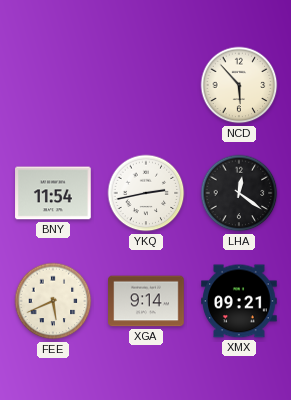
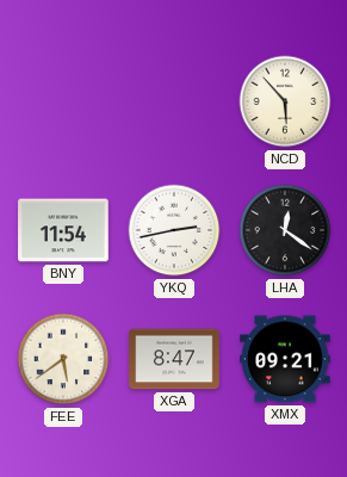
FEE: 5:41 -> 5:39
XGA: 9:14 -> 8:47
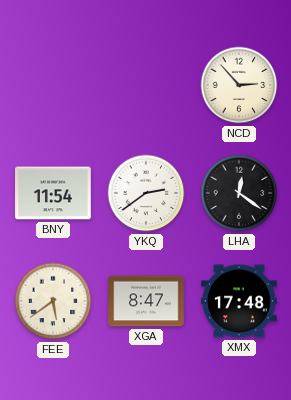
NCD: 5:53 -> 2:53
YKQ: 2:43 -> 2:39
XMX: 09:21 -> 17:48
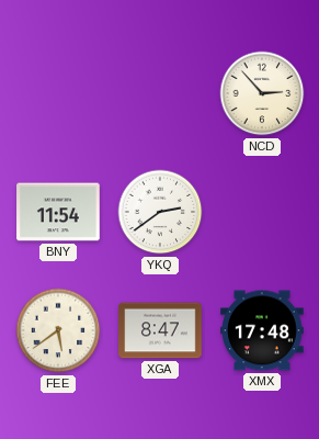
LHA: 12:21 -> none
